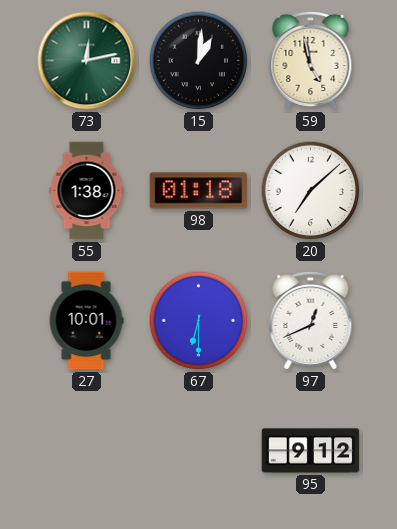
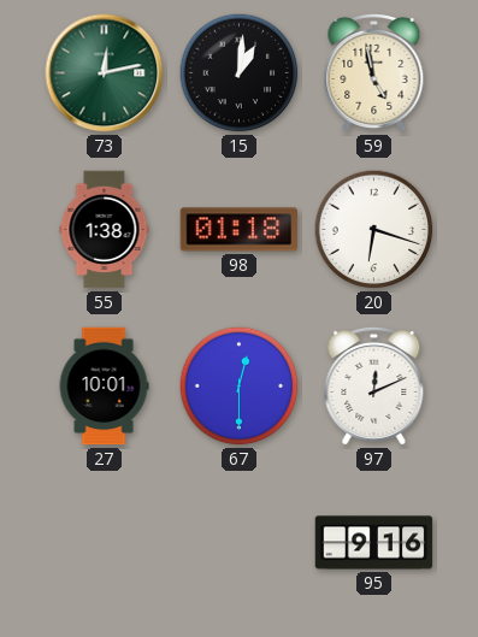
20: 7:08 -> 6:18
67: 6:30 -> 12:30
97: 12:41 -> 12:11
95: 9:12 -> 9:16
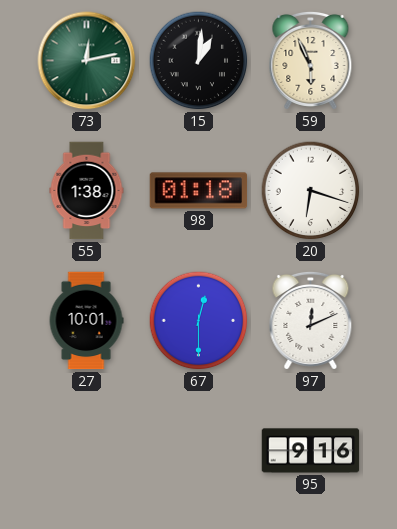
59: 4:58 -> 5:56
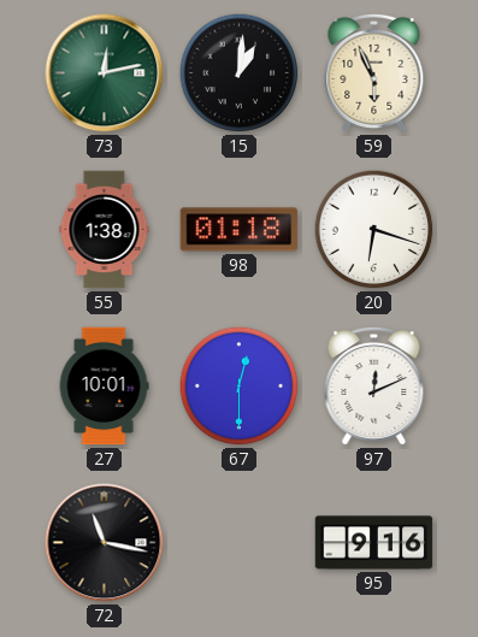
72: none -> 11:17
